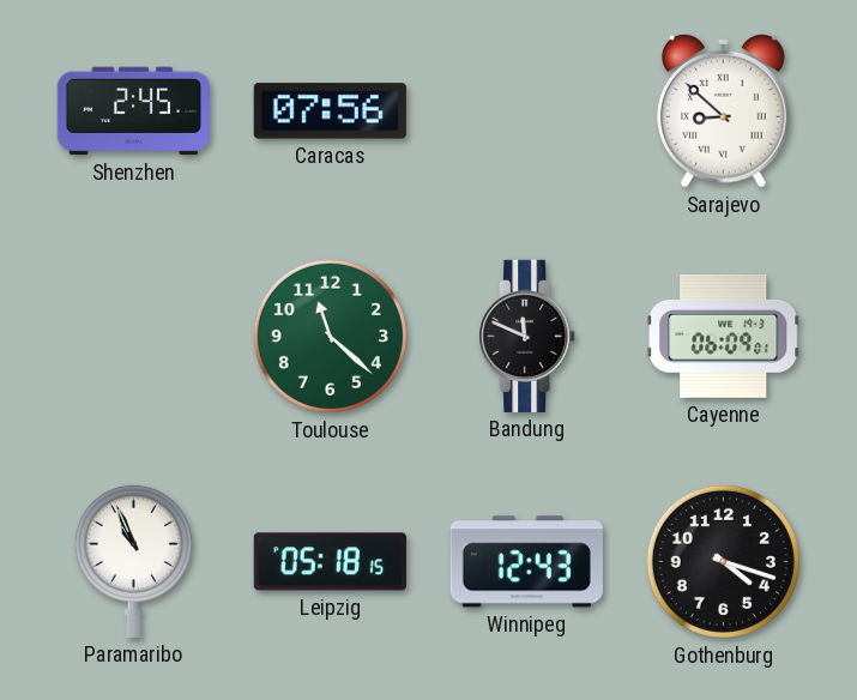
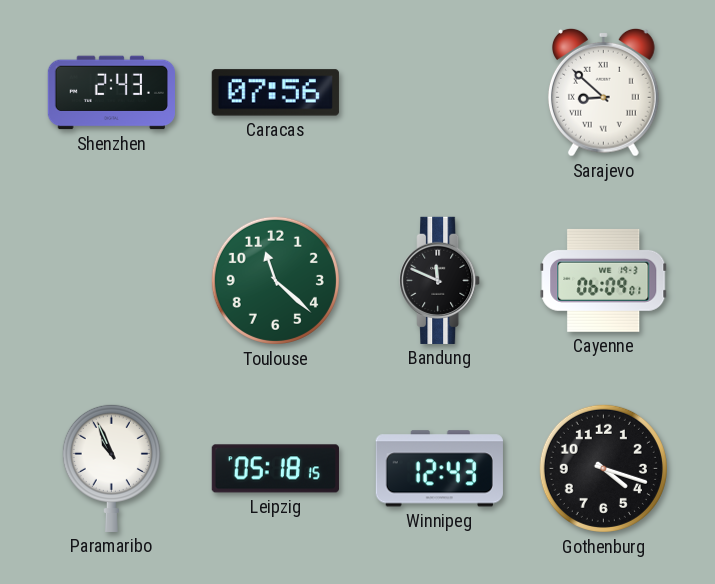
Shenzhen: 2:45 -> 2:43
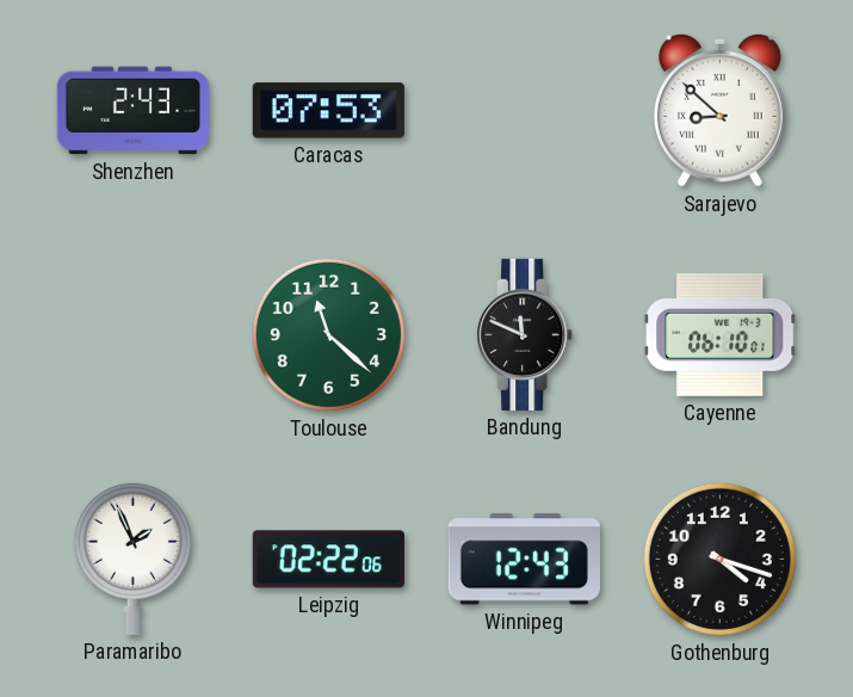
Caracas: 07:56 -> 07:53
Cayenne: 06:09 -> 06:10
Paramaribo: 10:56 -> 1:56
Leipzig: 05:18 -> 02:22
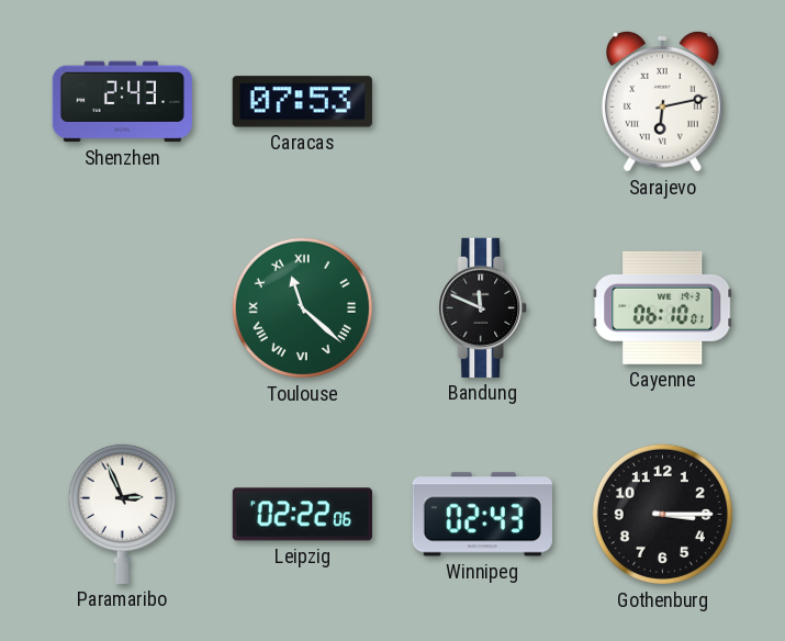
Sarajevo: 8:52 -> 6:13
Toulouse numerals: Arabic -> Roman
Paramaribo: 1:56 -> 2:56
Winnipeg: 12:43 -> 02:43
Gothenburg: 4:18 -> 3:15
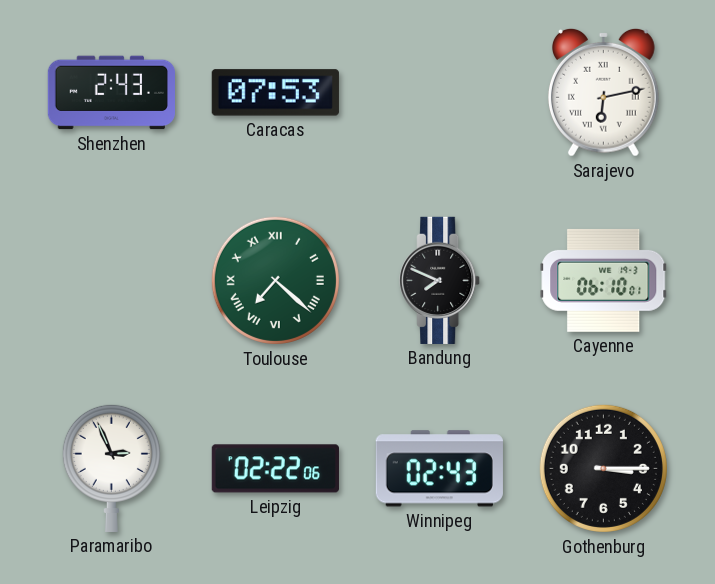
Toulouse: 11:22 -> 7:22
Bandung: 11:49 -> 7:49
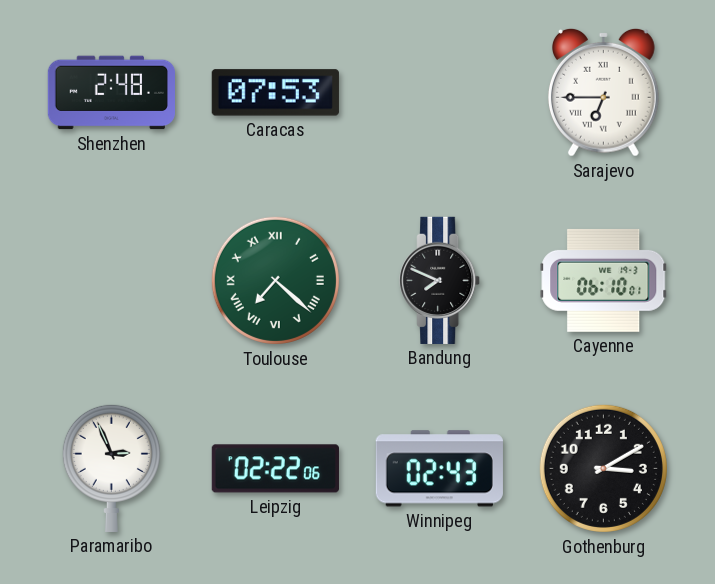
Shenzhen: 2:43 -> 2:48
Sarajevo: 6:13 -> 6:45
Gothenburg: 3:15 -> 3:10
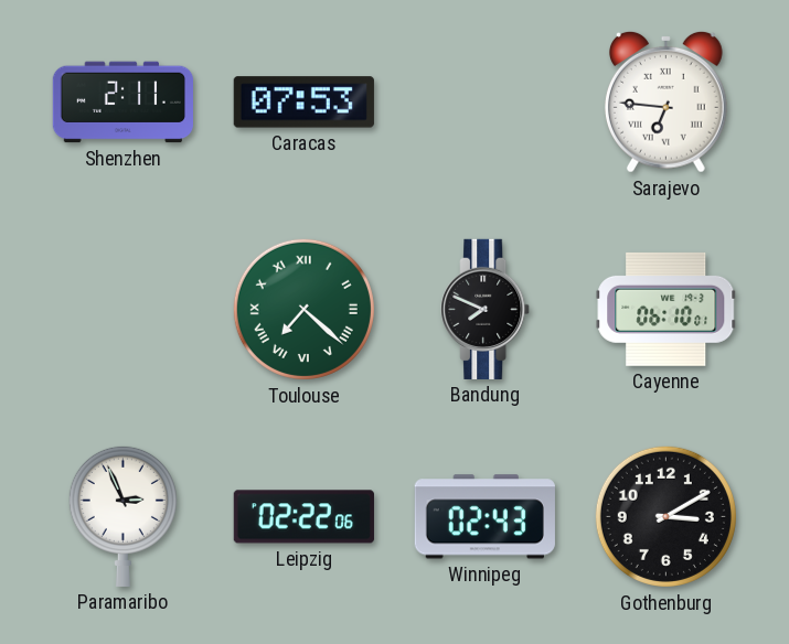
Shenzhen: 2:48 -> 2:11
Sarajevo: 6:45 -> 6:46
